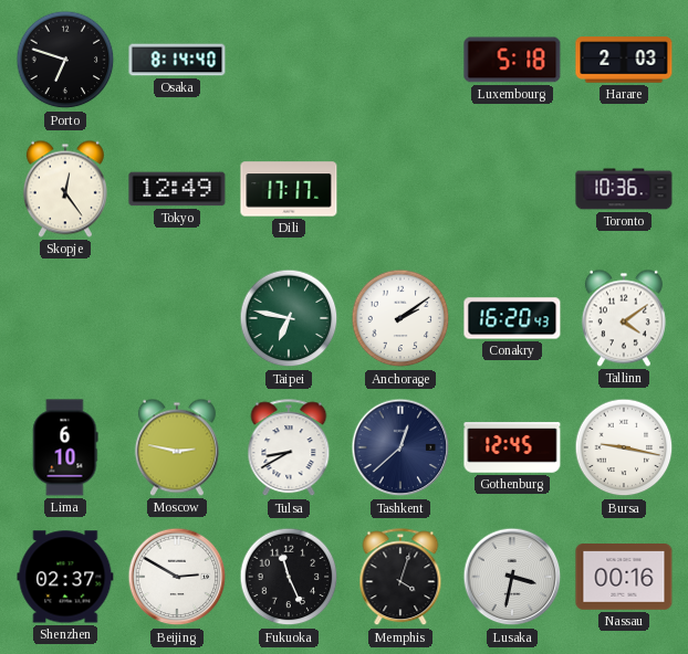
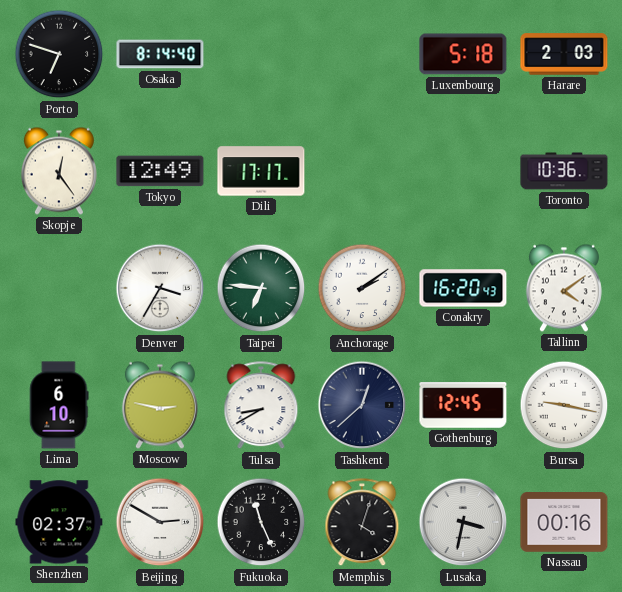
Denver: none -> 3:35
Taipei: 6:47 -> 6:46
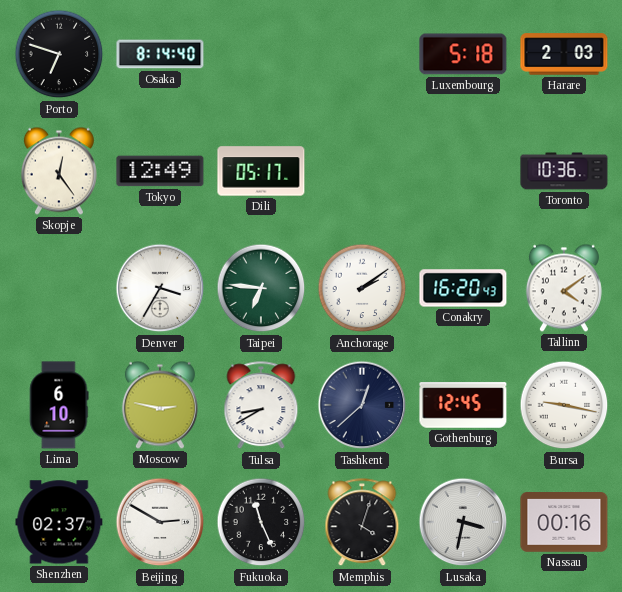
Dili: 17:17 -> 05:17
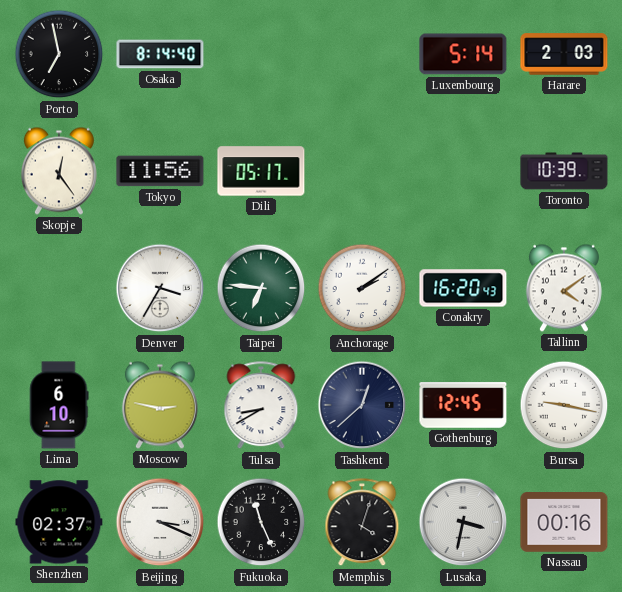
Porto: 6:48 -> 6:58
Luxembourg: 5:18 -> 5:14
Tokyo: 12:49 -> 11:56
Toronto: 10:36 -> 10:39
Beijing: 2:50 -> 3:19
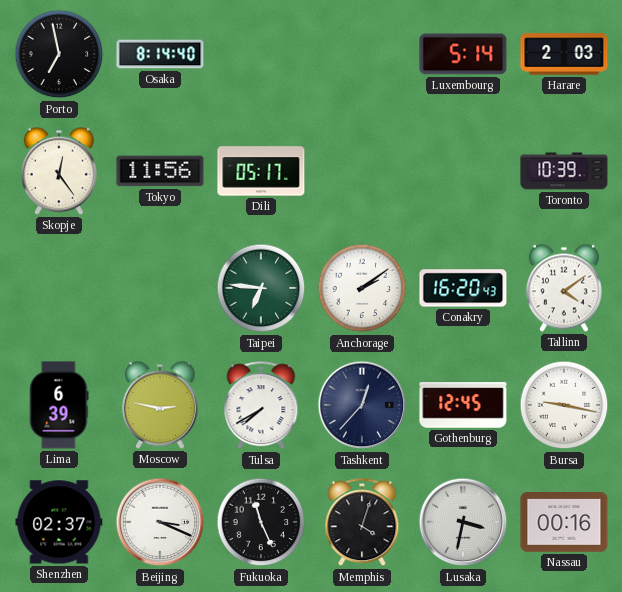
Denver: 3:35 -> none
Lima: 6:10 -> 6:39
Tulsa: 8:40 -> 7:40
Tashkent: 12:38 -> 12:37
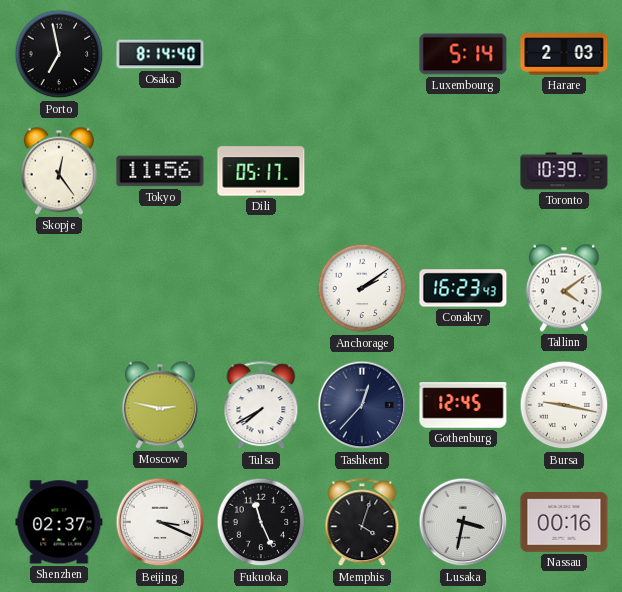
Taipei: 6:46 -> none
Conakry: 16:20 -> 16:23
Lima: 6:39 -> none
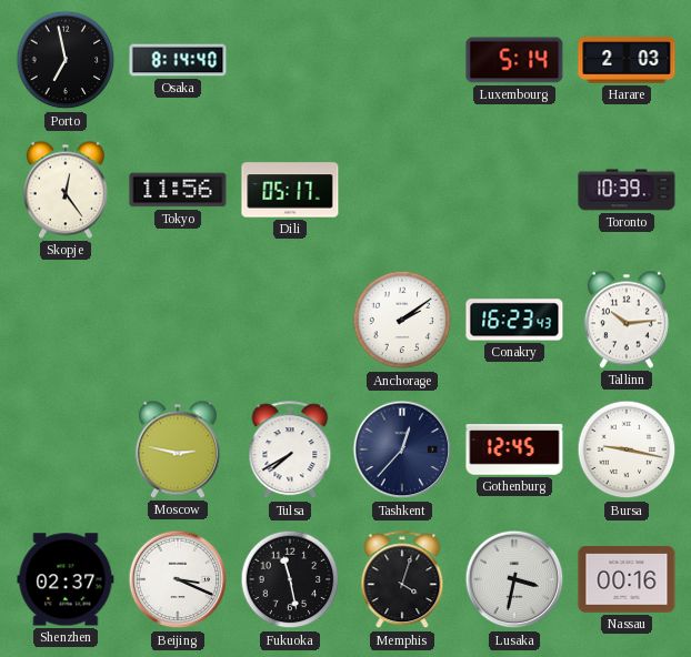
Tallinn: 4:09 -> 10:14
Fukuoka: 11:26 -> 11:28
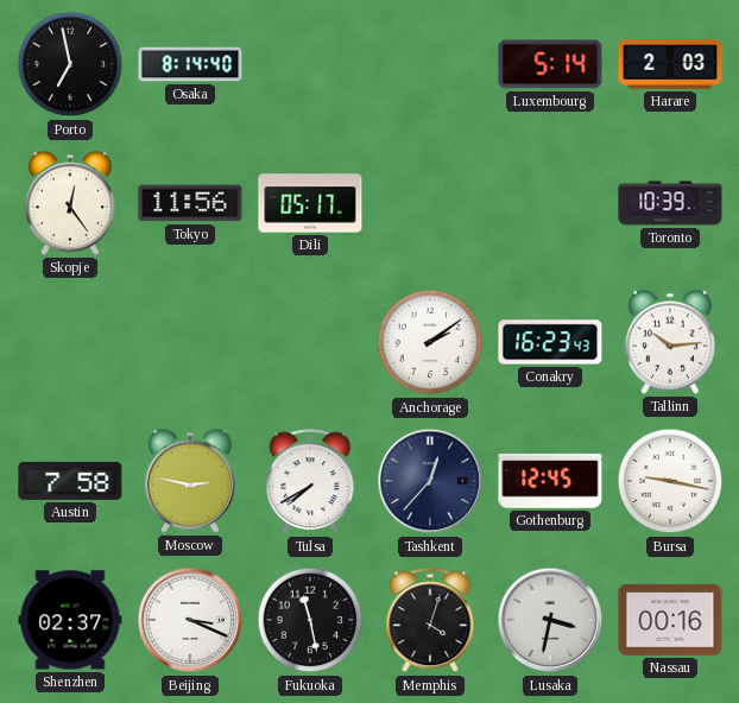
Austin: none -> 7:58
